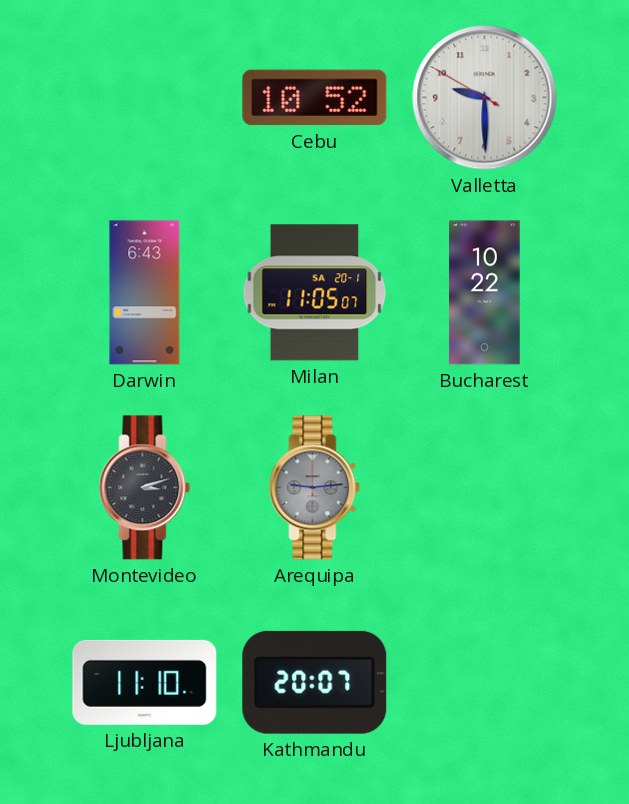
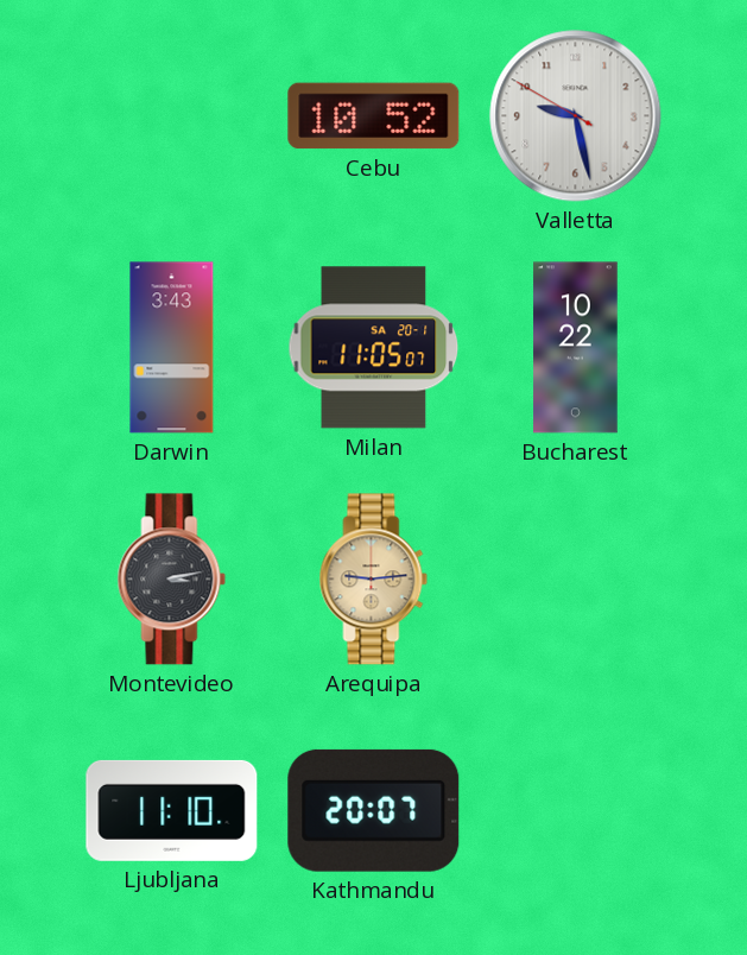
Valletta: 9:29 -> 9:27
Darwin: 6:43 -> 3:43
Montevideo: 3:12 -> 3:13
Arequipa dial: grey -> champagne
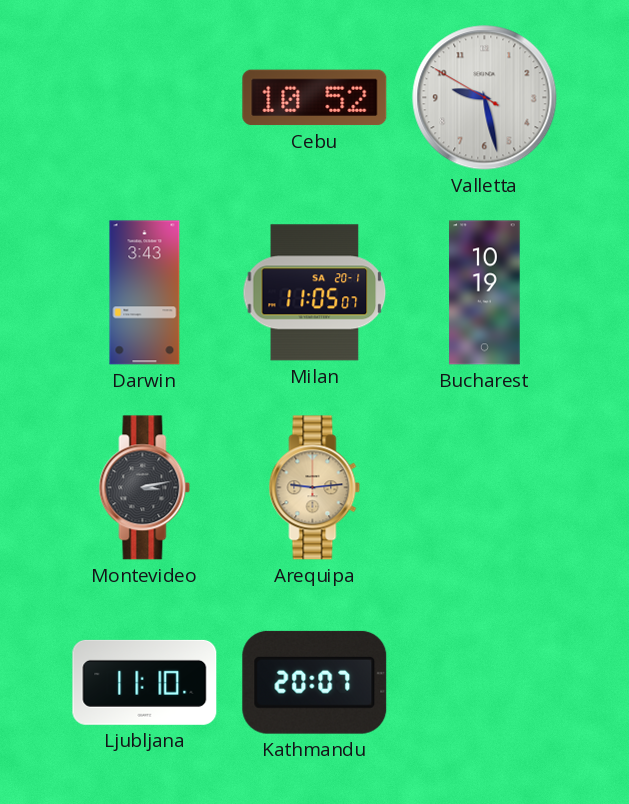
Bucharest: 10:22 -> 10:19
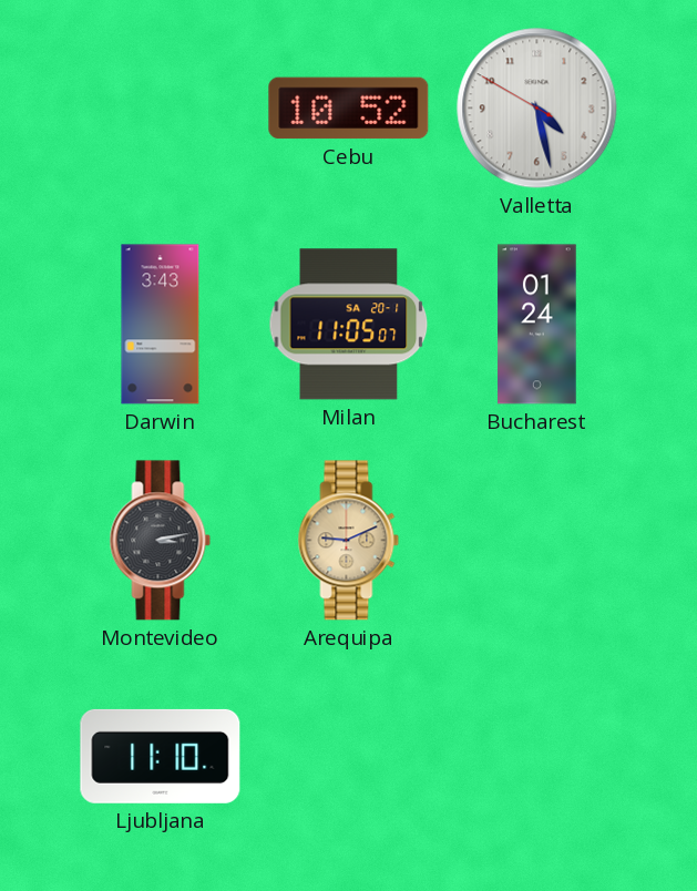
Valletta: 9:27 -> 4:27
Bucharest: 10:19 -> 01:24
Arequipa: 9:14 -> 9:11
Kathmandu: 20:07 -> none
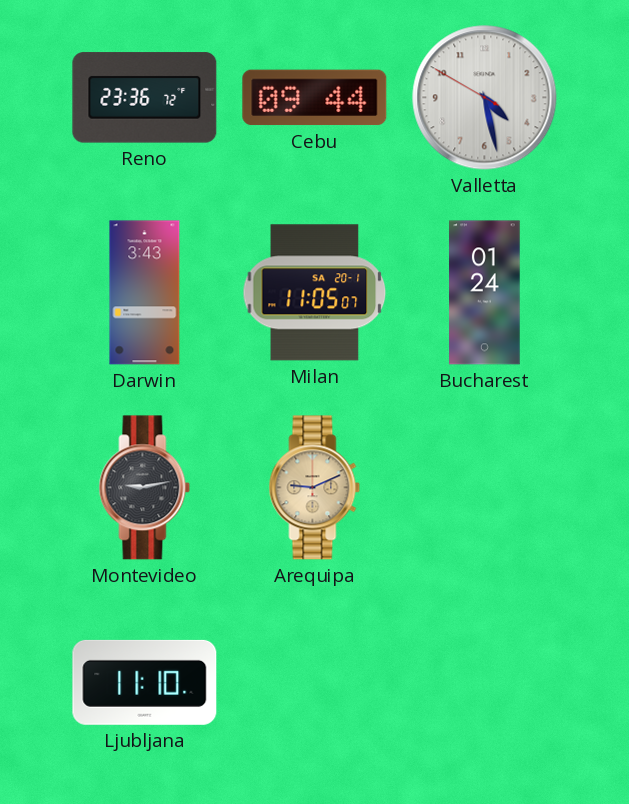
Reno: none -> 23:36
Cebu: 10:52 -> 09:44
Montevideo: 3:13 -> 9:13
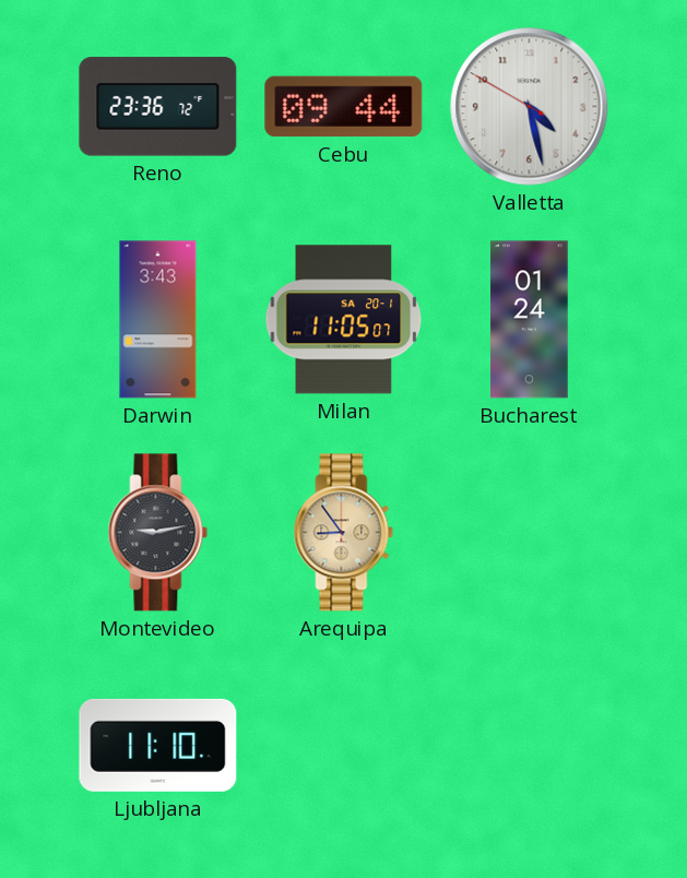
Arequipa: 9:11 -> 8:54
